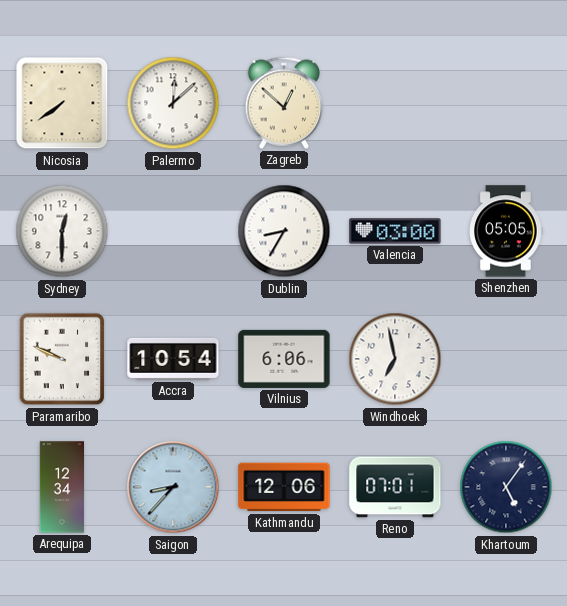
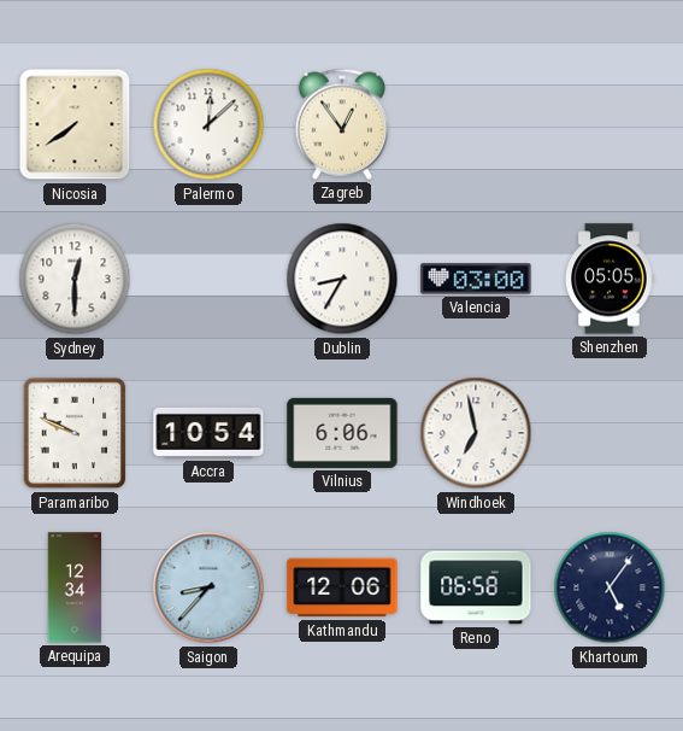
Zagreb: 12:52 -> 12:54
Reno: 07:01 -> 06:58
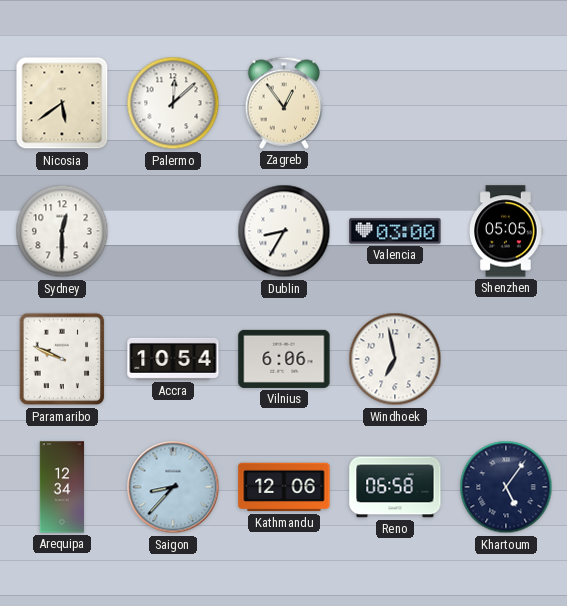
Nicosia: 7:39 -> 5:39
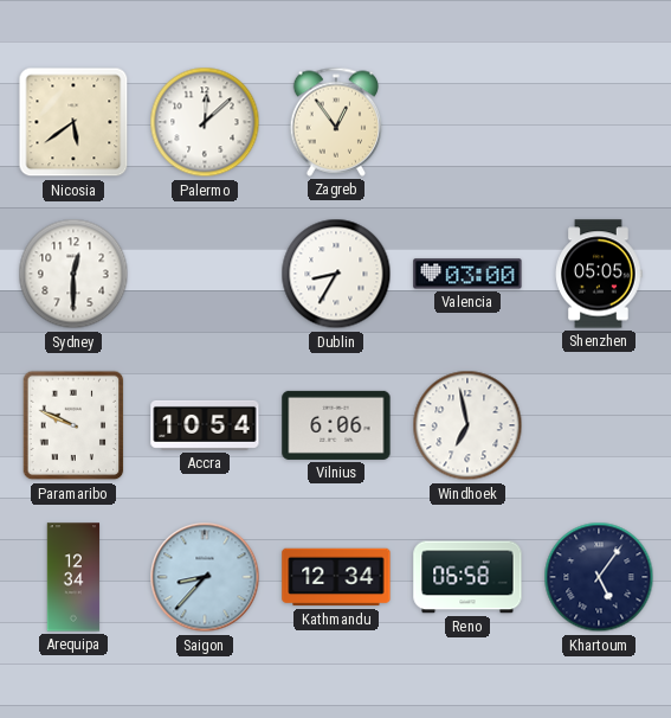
Kathmandu: 12:06 -> 12:34
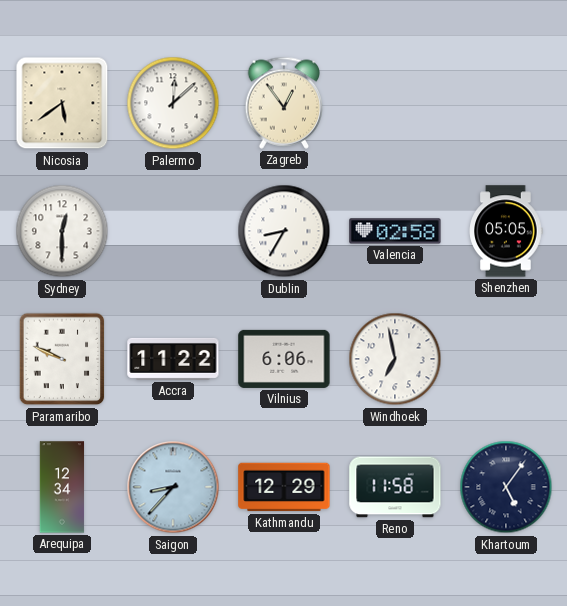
Valencia: 03:00 -> 02:58
Accra: 10:54 -> 11:22
Kathmandu: 12:34 -> 12:29
Reno: 06:58 -> 11:58
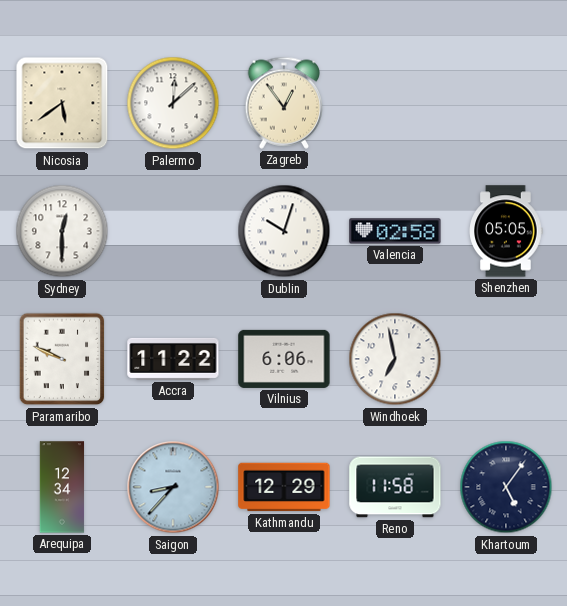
Dublin: 8:35 -> 10:03
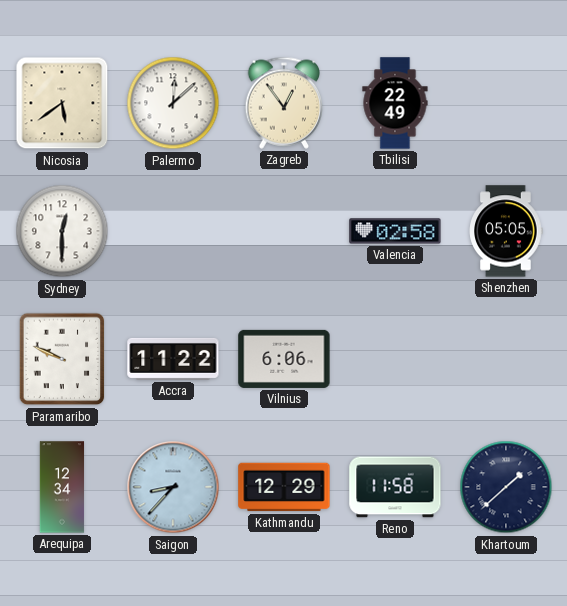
Tbilisi: none -> 22:49
Dublin: 10:03 -> none
Windhoek: 6:58 -> none
Khartoum: 5:06 -> 1:38
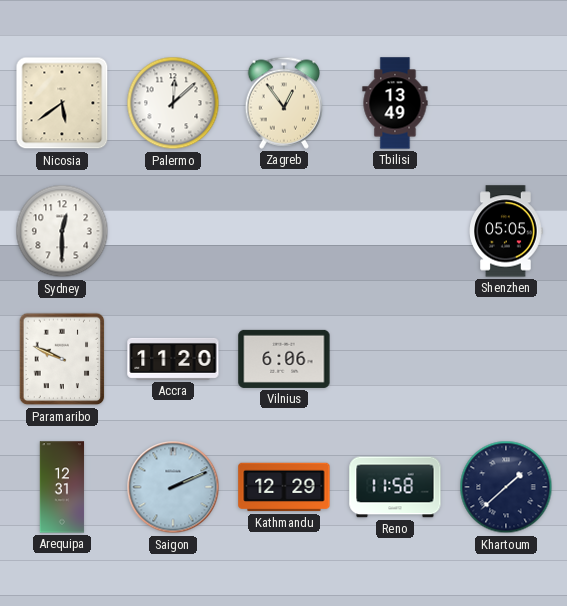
Tbilisi: 22:49 -> 13:49
Valencia: 02:58 -> none
Accra: 11:22 -> 11:20
Arequipa: 12:34 -> 12:31
Saigon: 8:37 -> 2:11
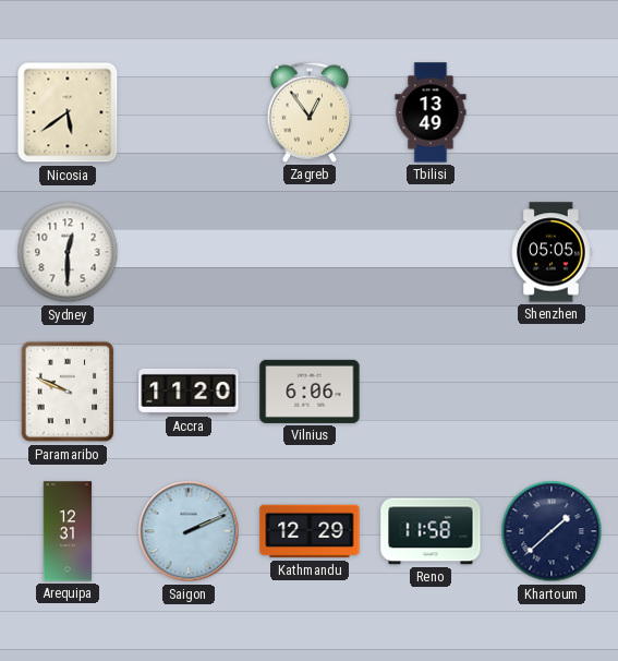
Palermo: 12:08 -> none
